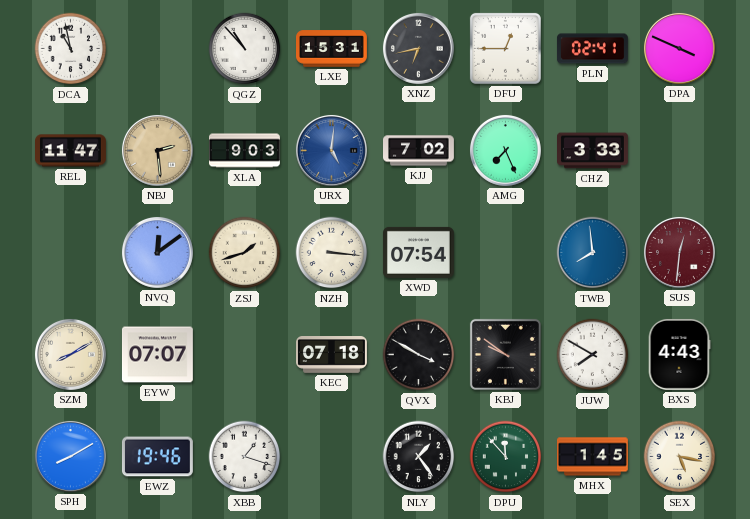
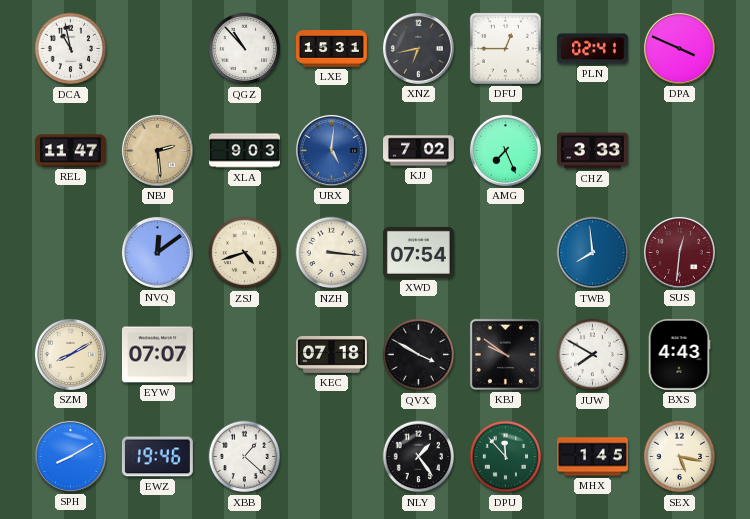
ZSJ: 1:42 -> 4:42
XBB: 1:18 -> 1:22
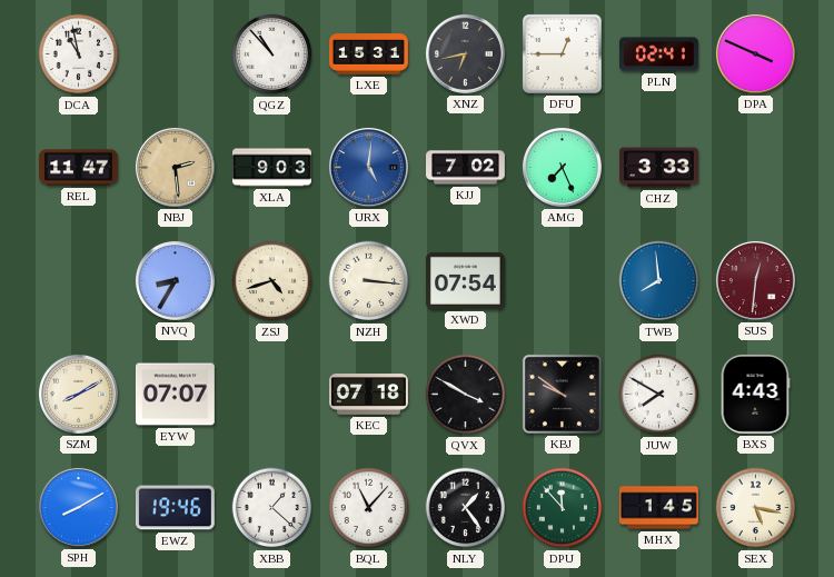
NVQ: 12:09 -> 8:35
BQL: none -> 11:07
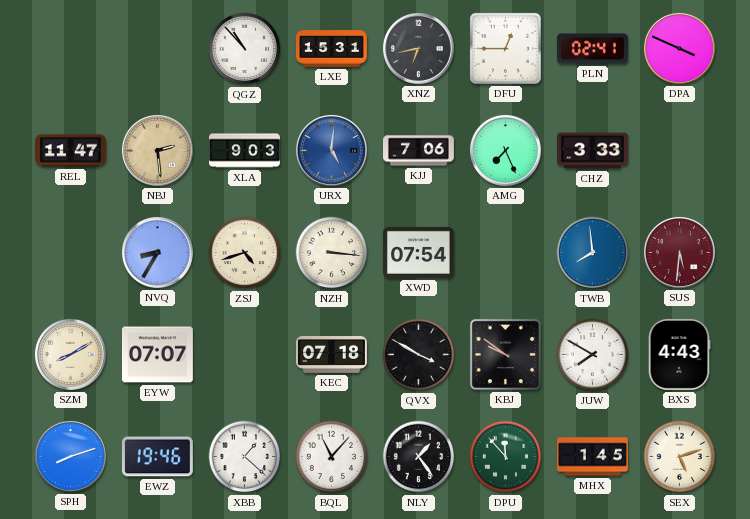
DCA: 10:58 -> none
KJJ: 7:02 -> 7:06
SUS: 12:31 -> 5:31
SPH: 8:10 -> 8:12
SEX: 5:17 -> 5:12
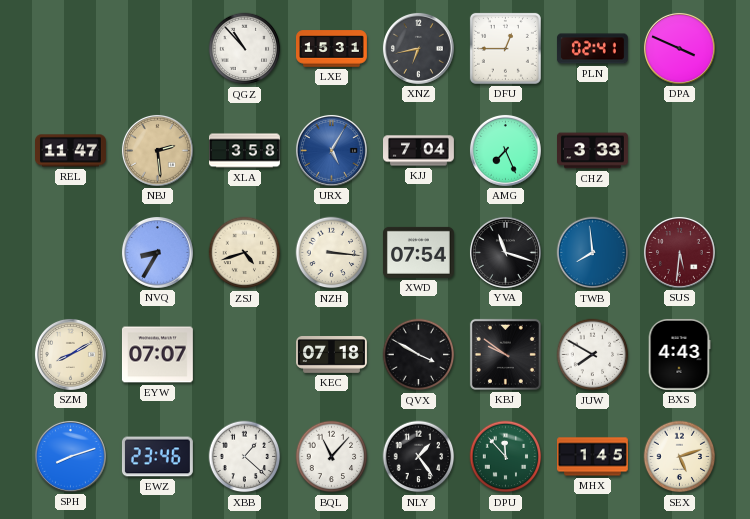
XLA: 9:03 -> 3:58
URX: 5:01 -> 5:05
KJJ: 7:06 -> 7:04
YVA: none -> 11:18
EWZ: 19:46 -> 23:46
